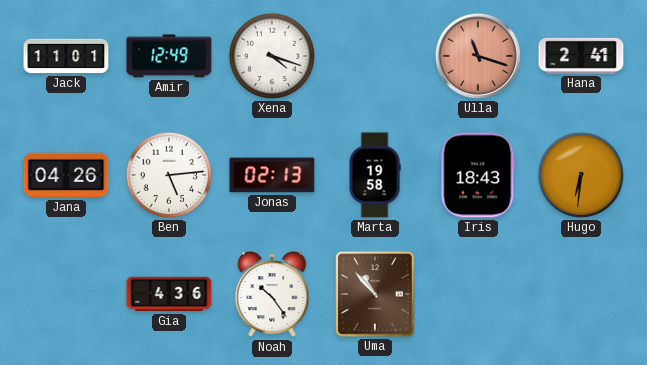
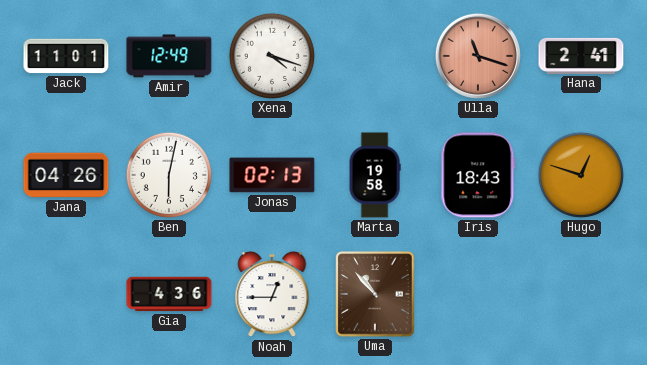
Ben: 5:14 -> 6:02
Hugo: 6:31 -> 12:48
Noah: 10:24 -> 12:45
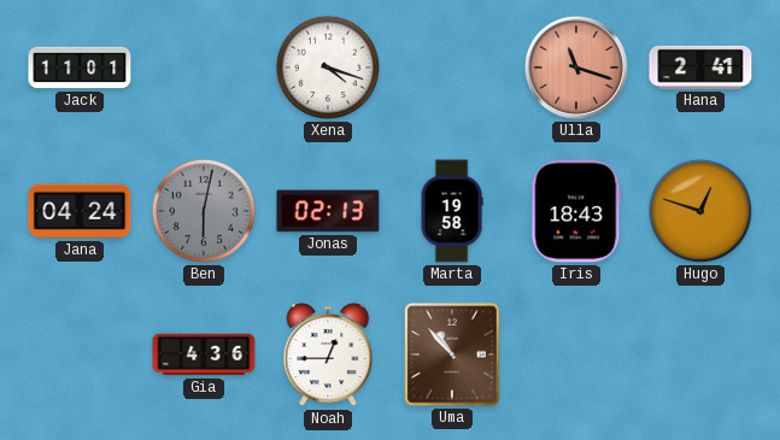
Amir: 12:49 -> none
Jana: 04:26 -> 04:24
Ben dial: white -> grey
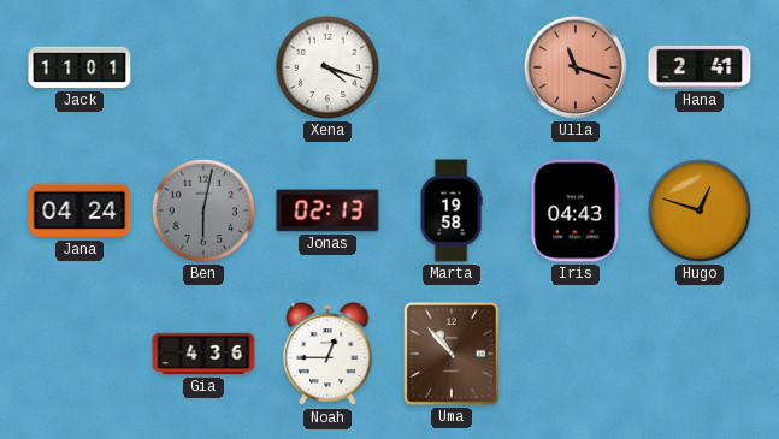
Iris: 18:43 -> 04:43
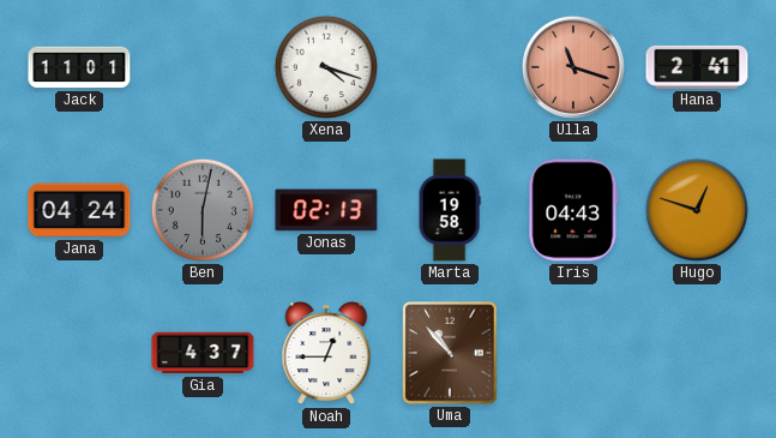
Gia: 4:36 -> 4:37
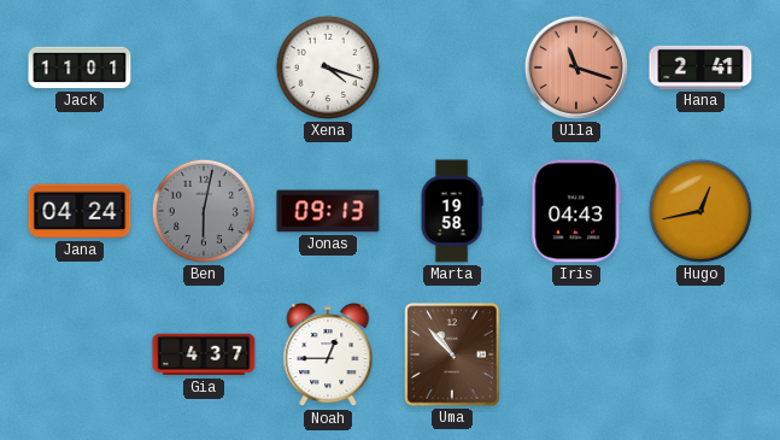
Jonas: 02:13 -> 09:13
Hugo: 12:48 -> 12:43
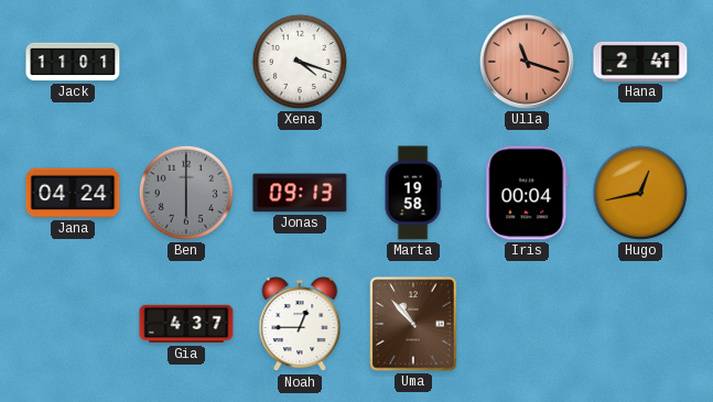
Ben: 6:02 -> 6:00
Iris: 04:43 -> 00:04
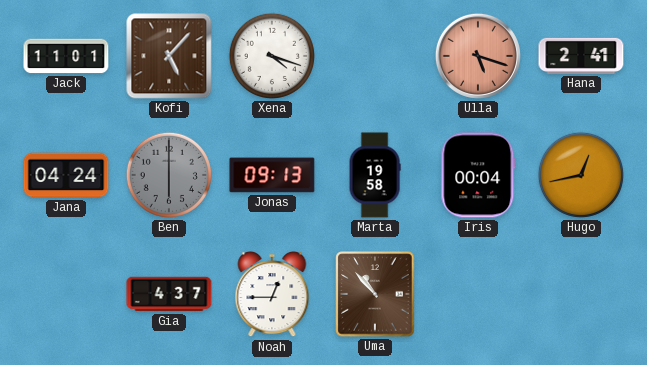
Kofi: none -> 5:07
Ulla: 11:18 -> 5:18
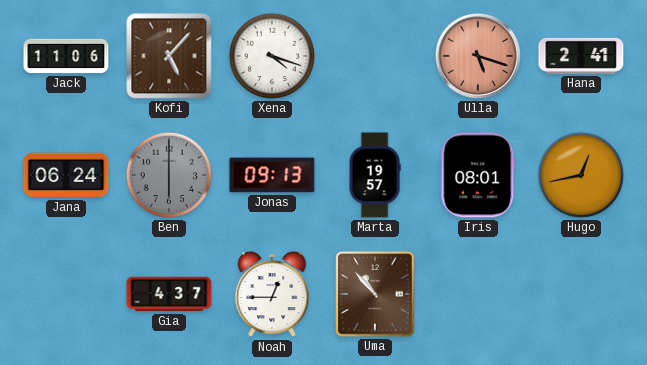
Jack: 11:01 -> 11:06
Jana: 04:24 -> 06:24
Marta: 19:58 -> 19:57
Iris: 00:04 -> 08:01
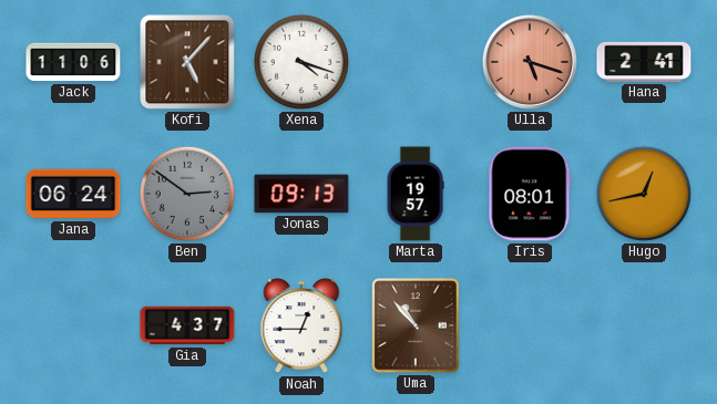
Ben: 6:00 -> 2:51
